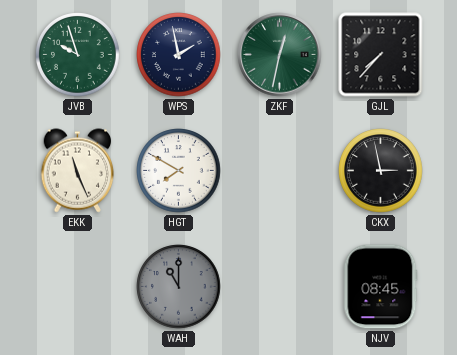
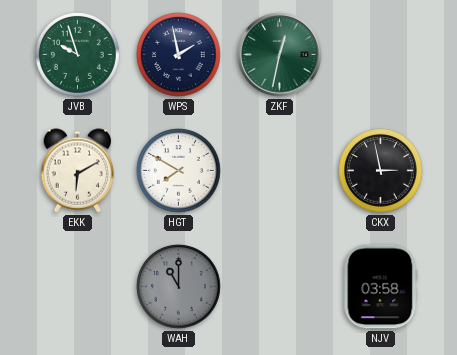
GJL: 7:37 -> none
EKK: 11:26 -> 6:10
NJV: 08:45 -> 03:58
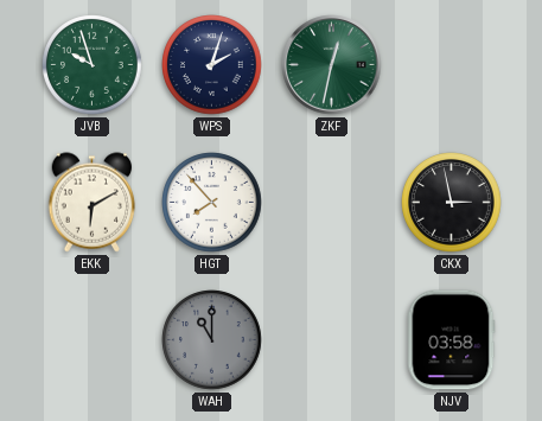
WPS: 1:58 -> 2:03
HGT: 7:50 -> 7:53
